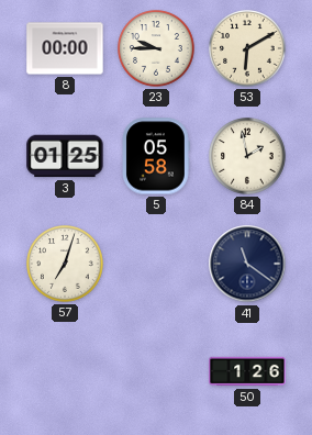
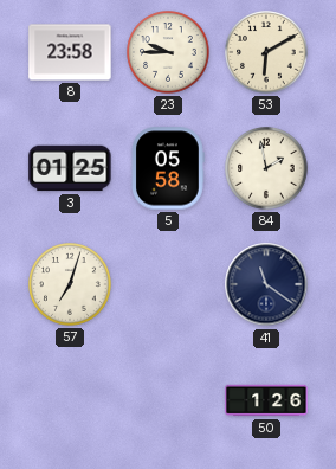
8: 00:00 -> 23:58
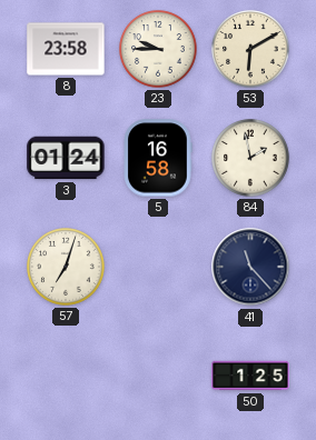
3: 01:25 -> 01:24
5: 05:58 -> 16:58
41: 11:21 -> 11:23
50: 1:26 -> 1:25
